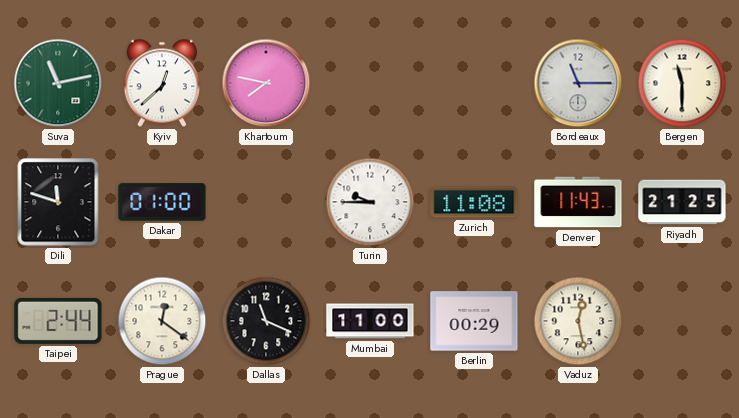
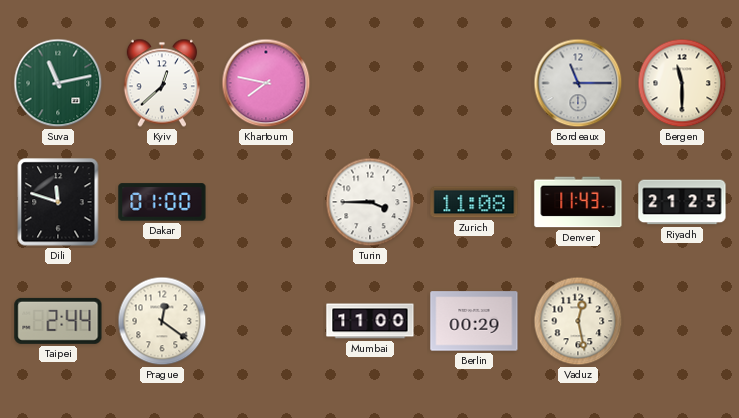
Turin: 9:45 -> 3:45
Dallas: 11:19 -> none
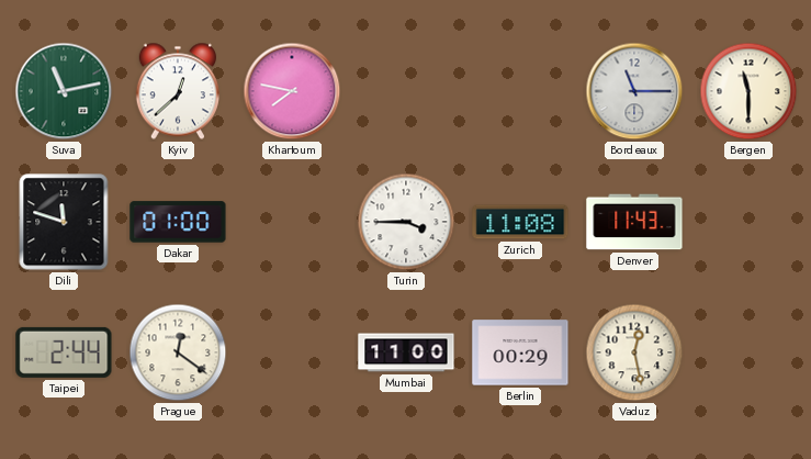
Riyadh: 21:25 -> none
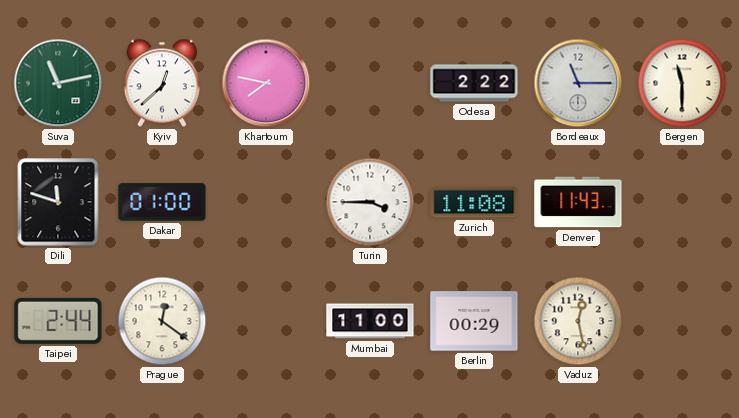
Odesa: none -> 2:22
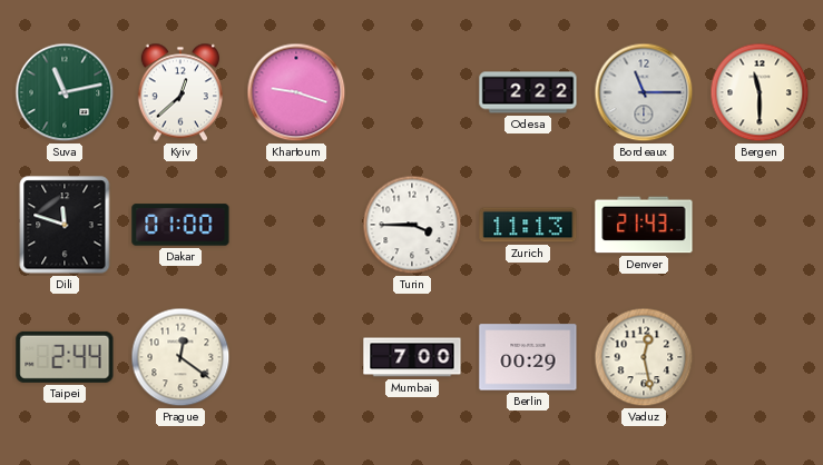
Khartoum: 7:47 -> 9:18
Zurich: 11:08 -> 11:13
Denver: 11:43 -> 21:43
Mumbai: 11:00 -> 7:00
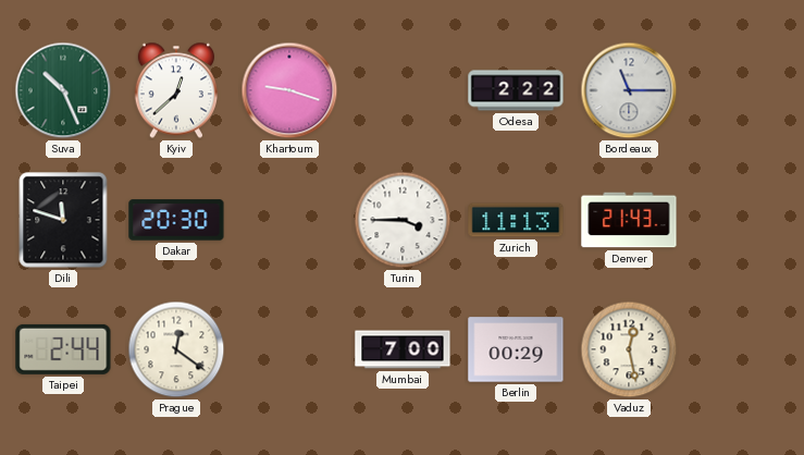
Suva: 11:13 -> 10:26
Bergen: 11:30 -> none
Dakar: 01:00 -> 20:30
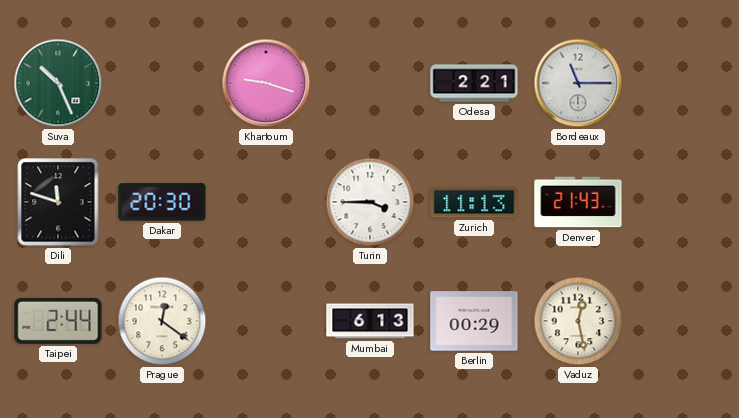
Kyiv: 12:38 -> none
Odesa: 2:22 -> 2:21
Mumbai: 7:00 -> 6:13
